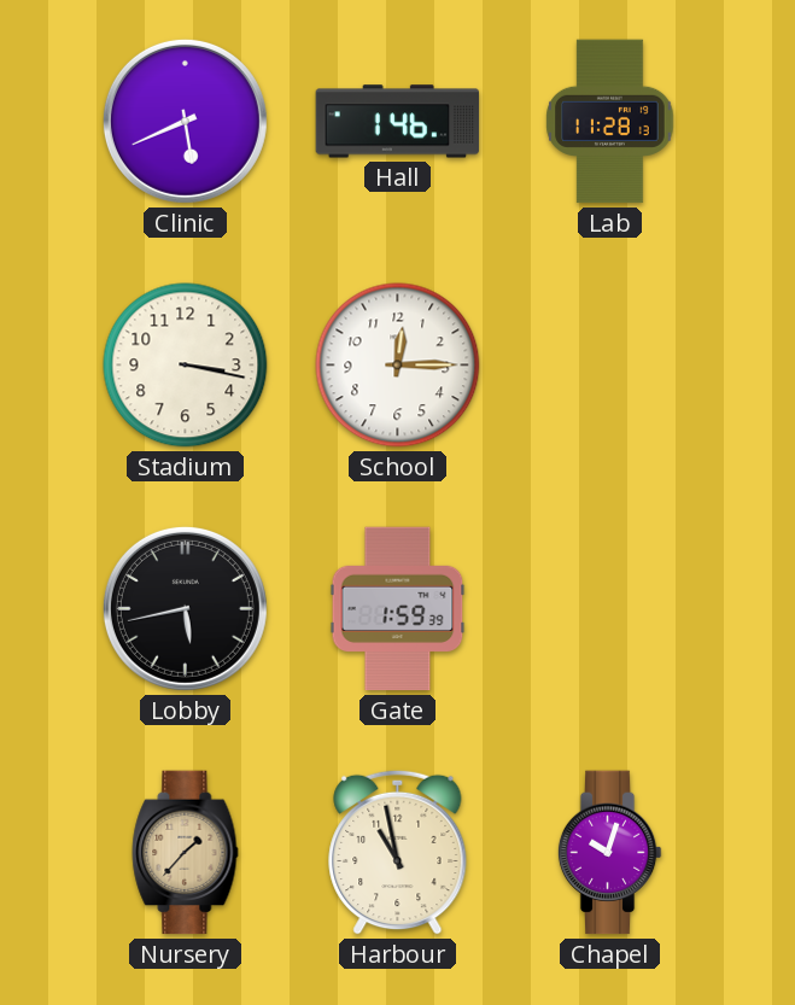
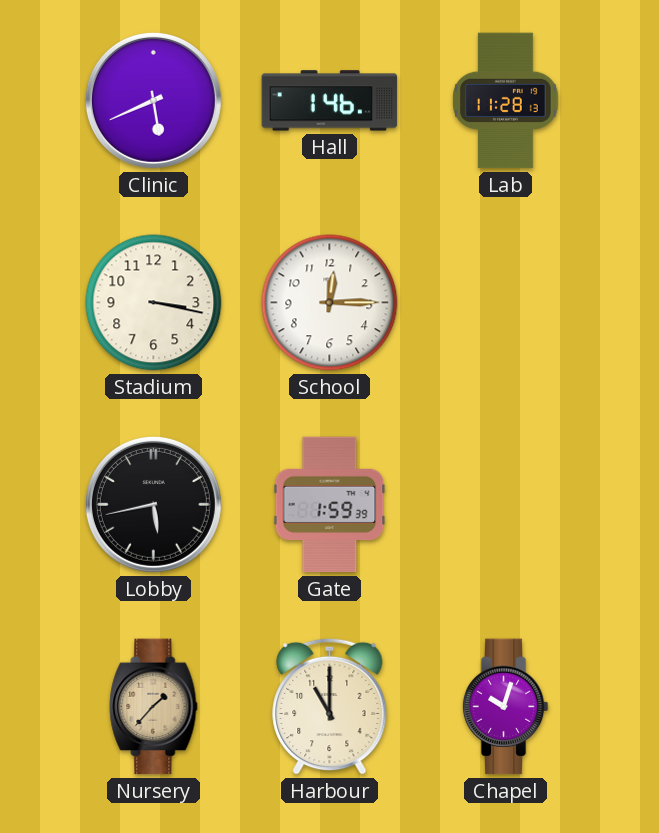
Harbour: 10:58 -> 11:00
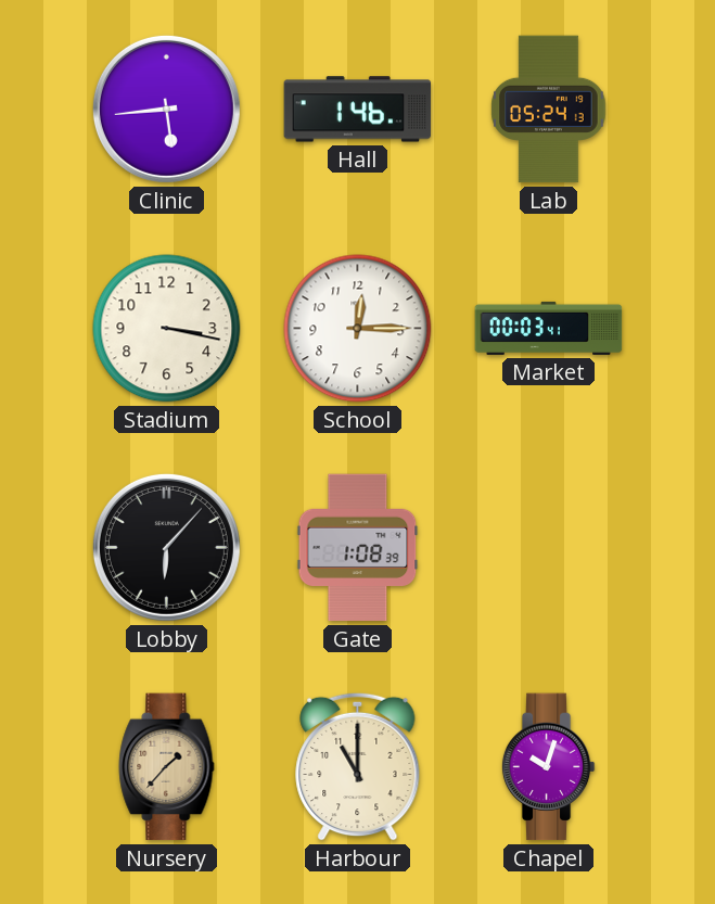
Clinic: 5:41 -> 5:44
Lab: 11:28 -> 05:24
Market: none -> 00:03
Lobby: 5:43 -> 6:07
Gate: 1:59 -> 1:08
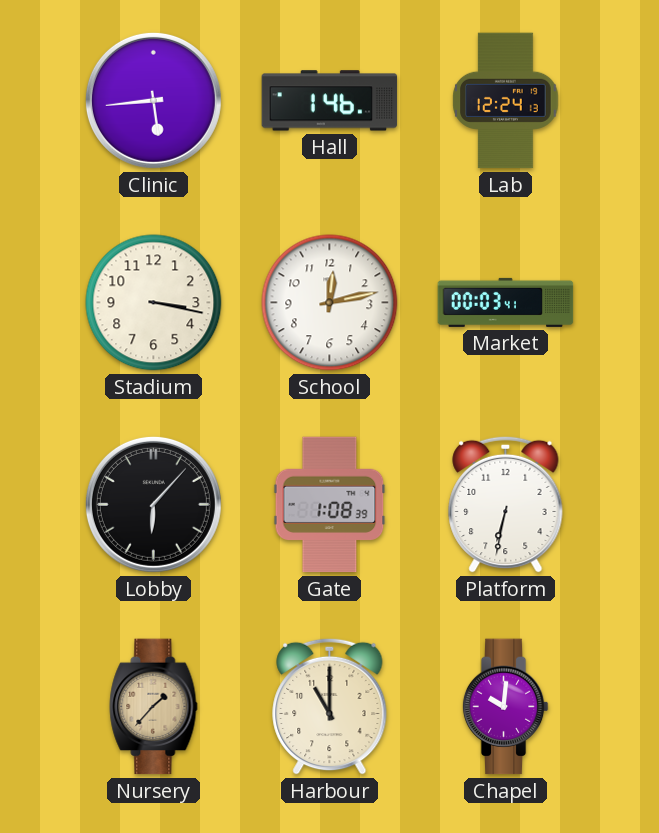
Lab: 05:24 -> 12:24
School: 12:15 -> 12:13
Platform: none -> 6:32
Chapel: 10:03 -> 10:01
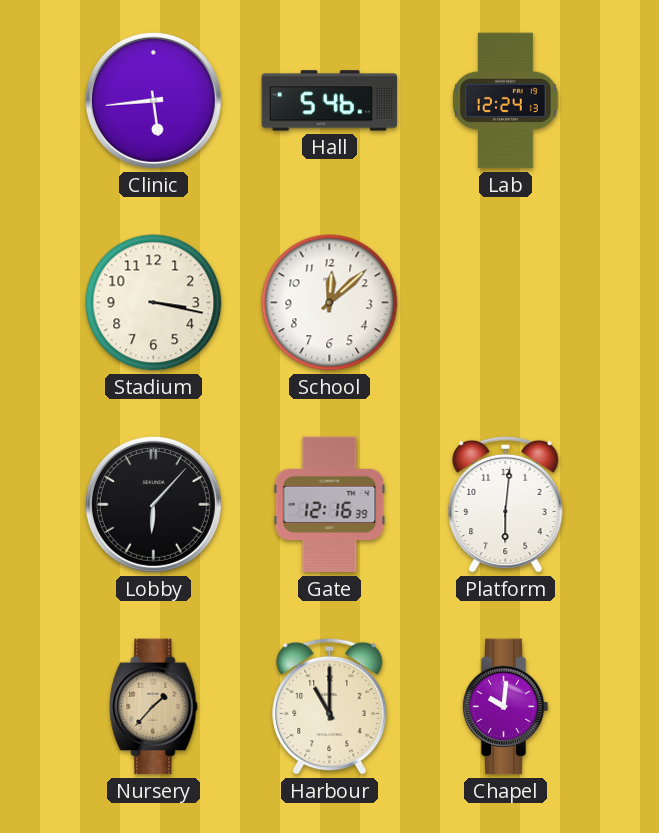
Hall: 1:46 -> 5:46
School: 12:13 -> 12:08
Market: 00:03 -> none
Gate: 1:08 -> 12:16
Platform: 6:32 -> 6:01
